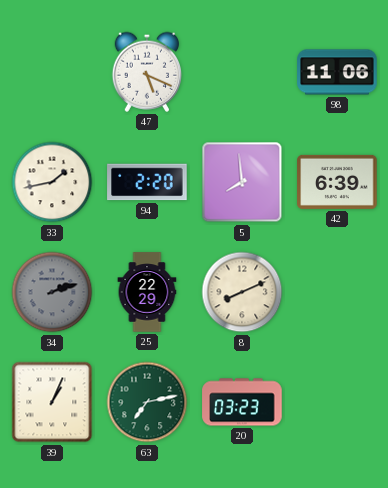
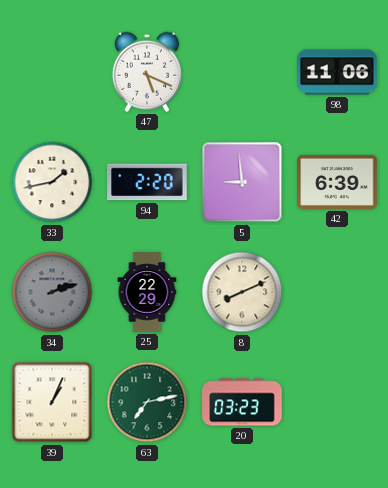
5: 7:59 -> 8:59
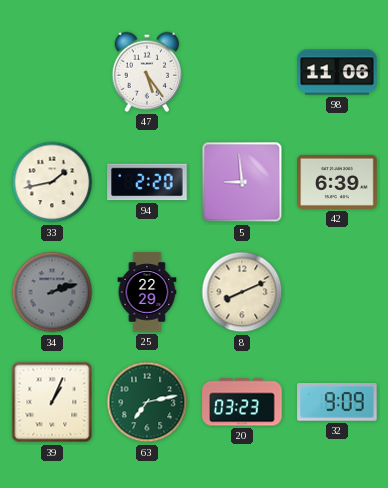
47: 5:19 -> 5:24
32: none -> 9:09
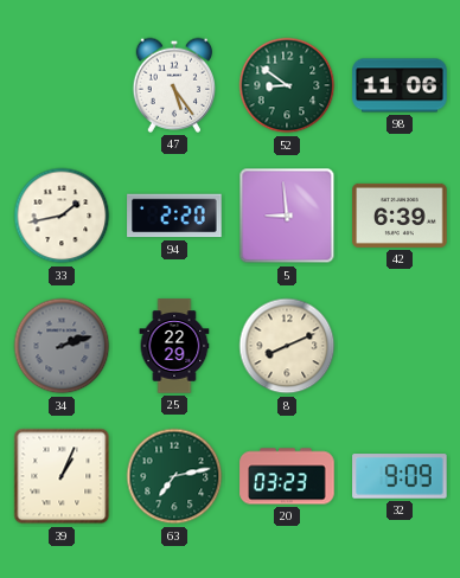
52: none -> 8:51
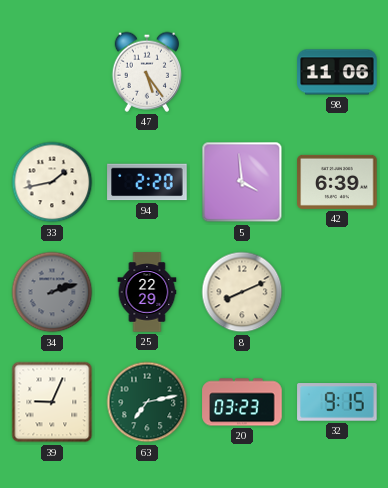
52: 8:51 -> none
5: 8:59 -> 3:59
39: 1:04 -> 9:04
32: 9:09 -> 9:15
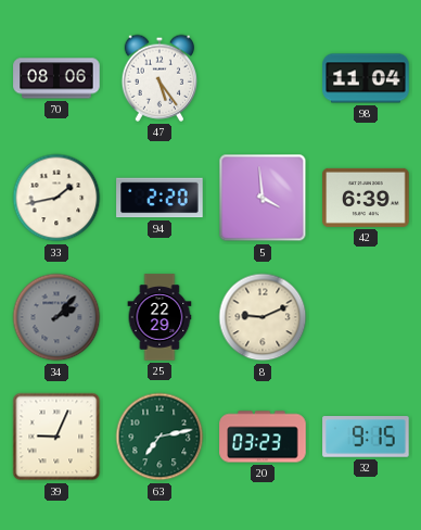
70: none -> 08:06
98: 11:06 -> 11:04
34: 2:12 -> 2:07
8: 8:11 -> 9:11
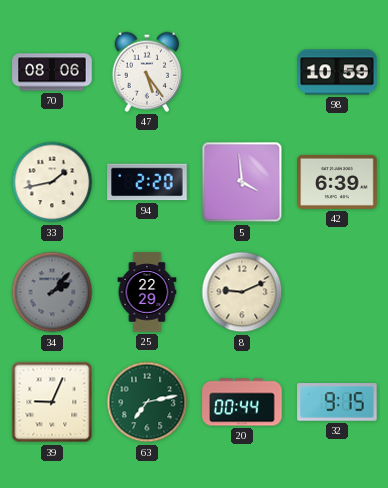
98: 11:04 -> 10:59
20: 03:23 -> 00:44
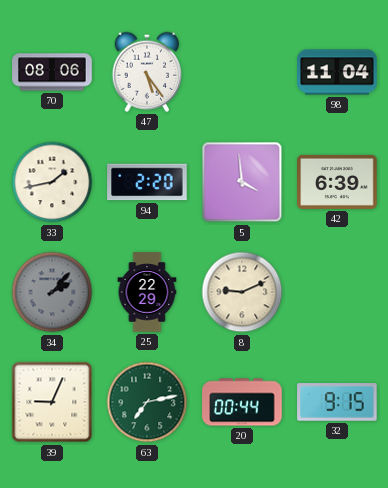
98: 10:59 -> 11:04
